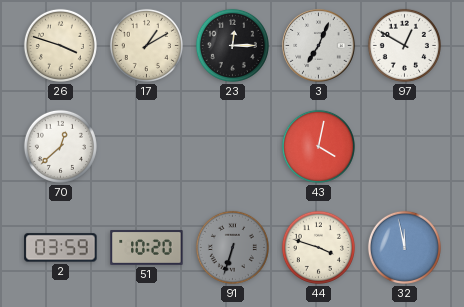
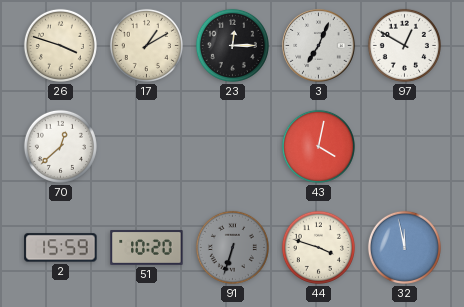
2: 03:59 -> 15:59
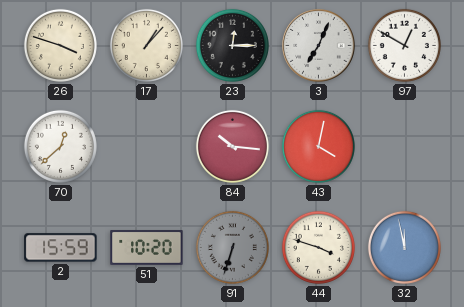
17: 1:10 -> 1:07
84: none -> 10:16
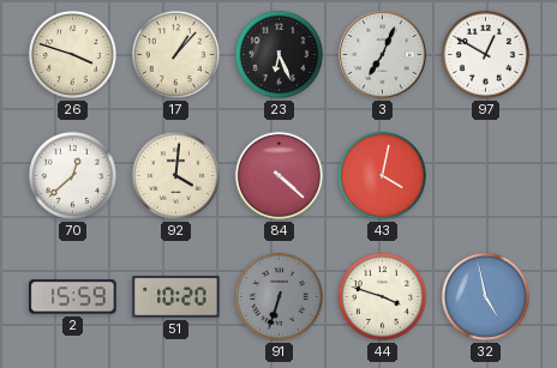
23: 12:15 -> 6:26
92: none -> 4:01
84: 10:16 -> 4:22
32: 11:58 -> 4:58
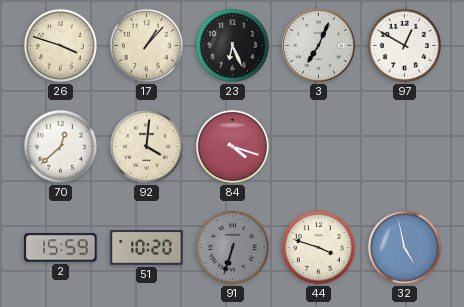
84: 4:22 -> 4:18
43: 4:02 -> none
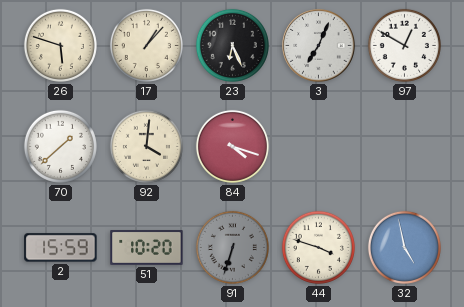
26: 3:48 -> 5:48
70: 12:38 -> 1:38
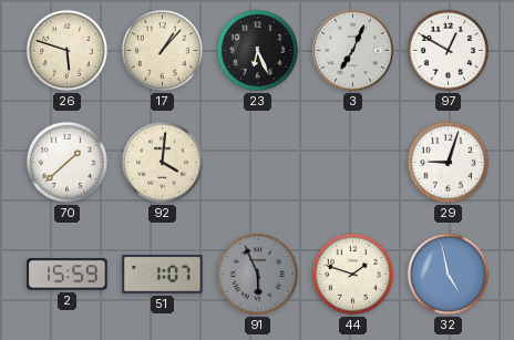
84: 4:18 -> none
29: none -> 9:03
51: 10:20 -> 1:07
91: 6:33 -> 5:56
44: 3:48 -> 1:48
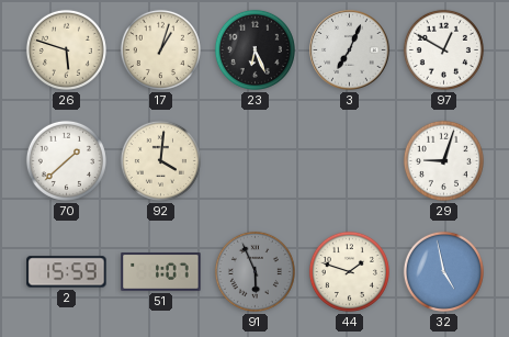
17: 1:07 -> 1:03
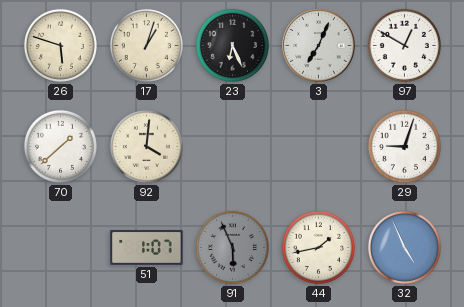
2: 15:59 -> none
44: 1:48 -> 1:43
32: 4:58 -> 4:56
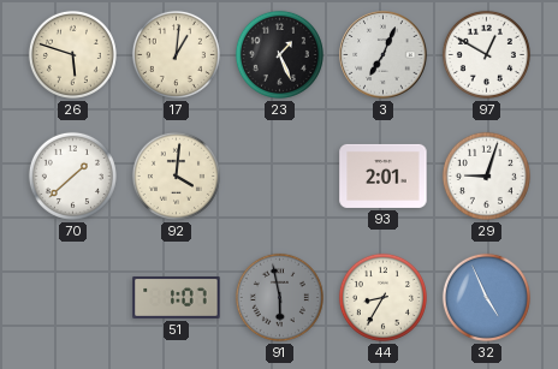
17: 1:03 -> 1:01
23: 6:26 -> 1:26
93: none -> 2:01
91: 5:56 -> 5:58
44: 1:43 -> 8:35
